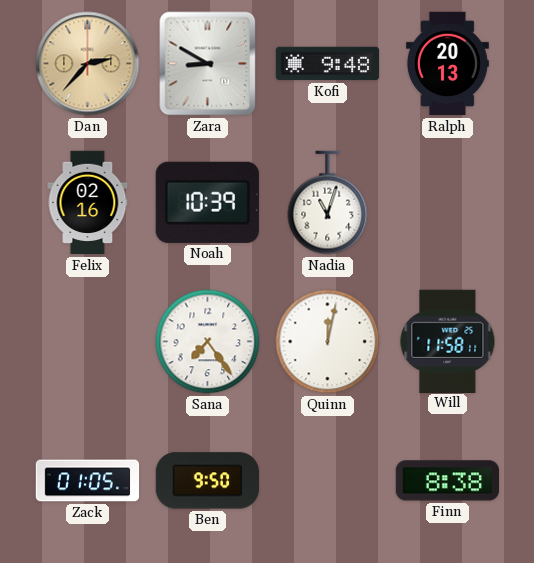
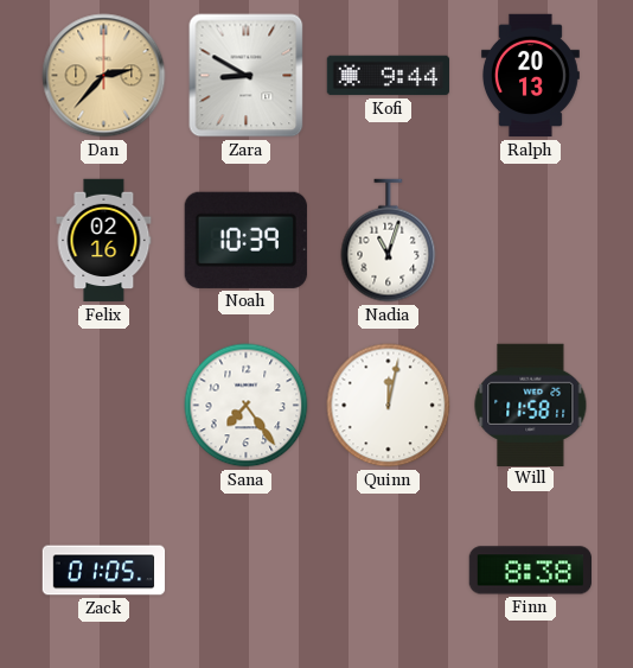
Kofi: 9:48 -> 9:44
Ben: 9:50 -> none
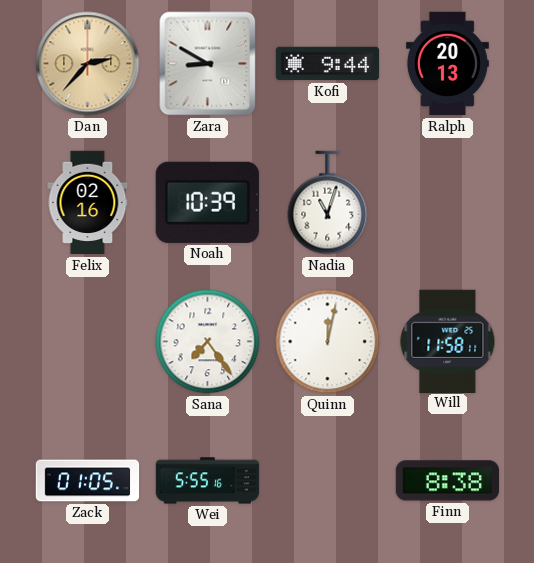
Wei: none -> 5:55
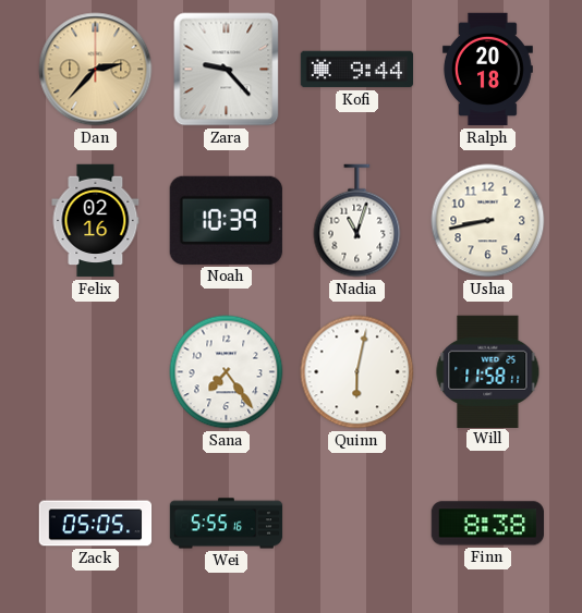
Zara: 8:50 -> 9:23
Ralph: 20:13 -> 20:18
Usha: none -> 8:43
Quinn: 12:02 -> 6:02
Zack: 01:05 -> 05:05
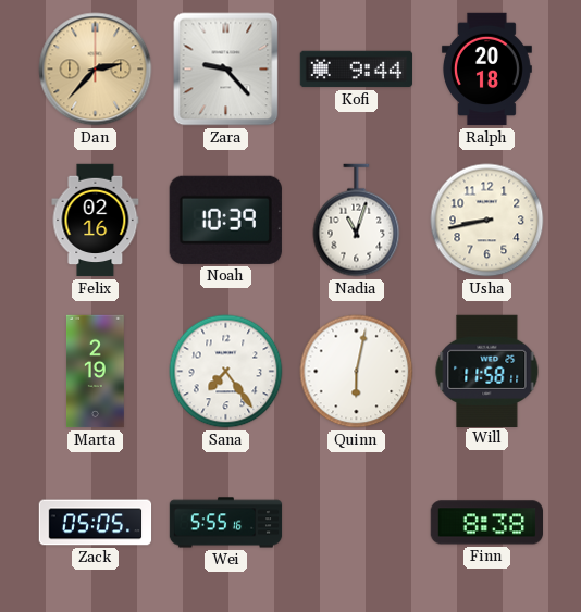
Marta: none -> 2:19
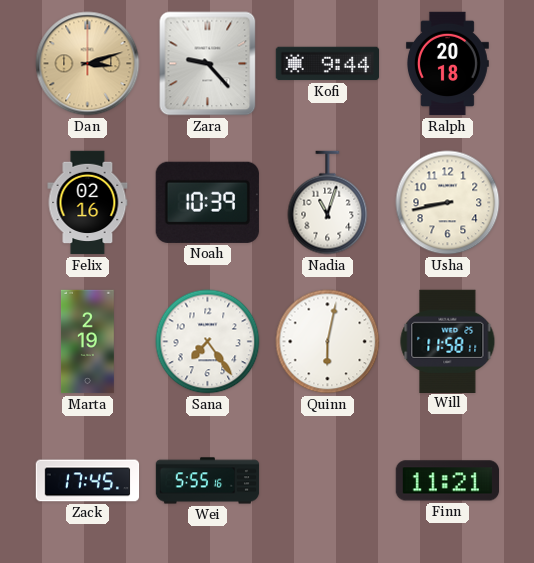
Dan: 2:37 -> 3:12
Zack: 05:05 -> 17:45
Finn: 8:38 -> 11:21
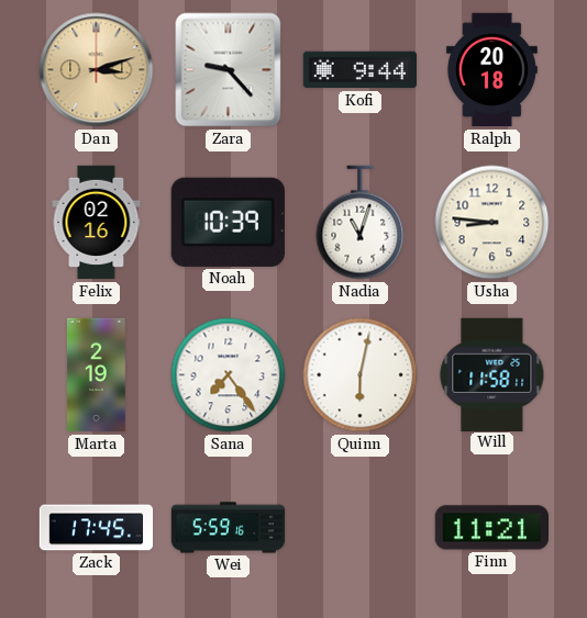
Usha: 8:43 -> 8:46
Wei: 5:55 -> 5:59
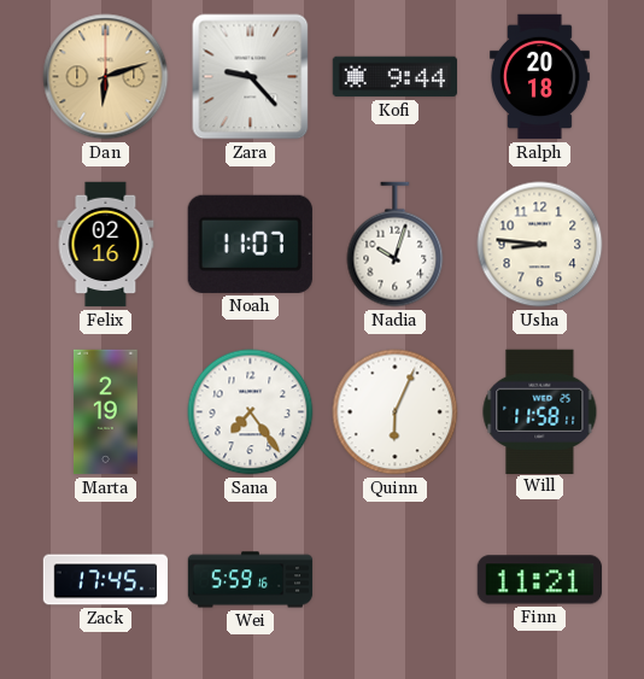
Dan: 3:12 -> 6:12
Noah: 10:39 -> 11:07
Nadia: 11:03 -> 10:03
Quinn: 6:02 -> 6:04
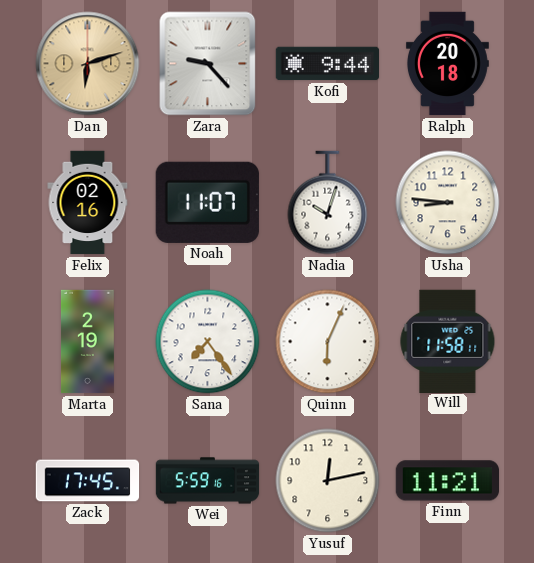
Yusuf: none -> 12:13
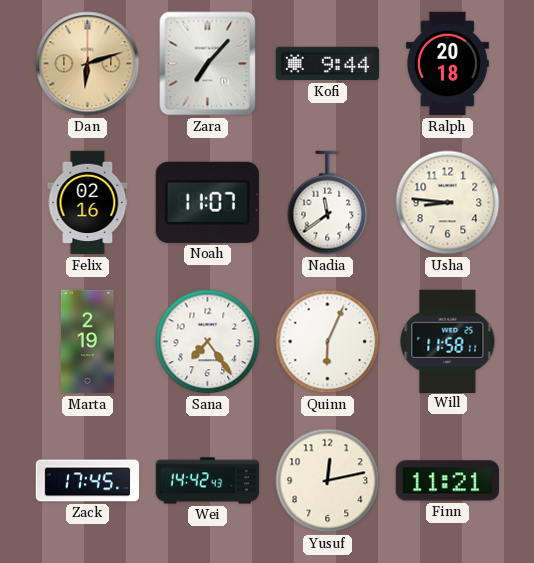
Zara: 9:23 -> 7:07
Nadia: 10:03 -> 11:39
Wei: 5:59 -> 14:42
